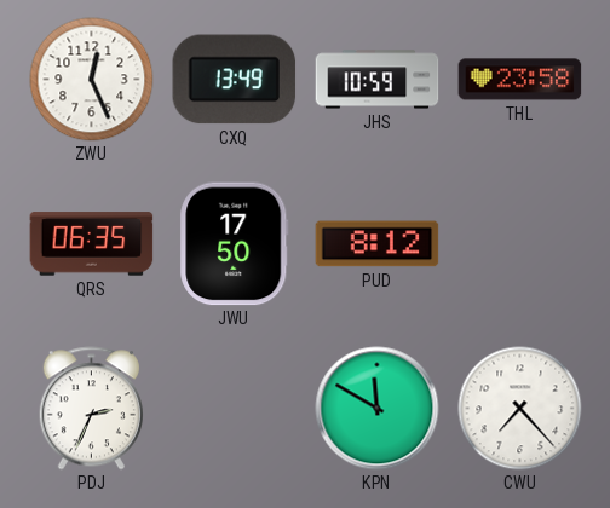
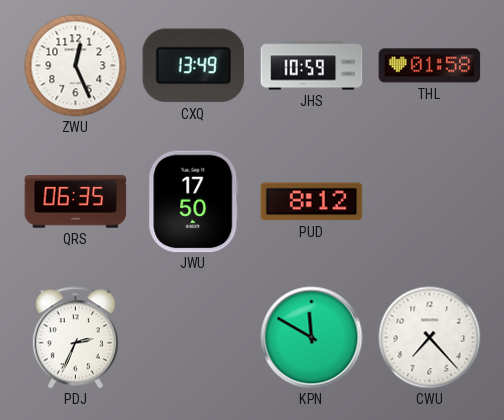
THL: 23:58 -> 01:58
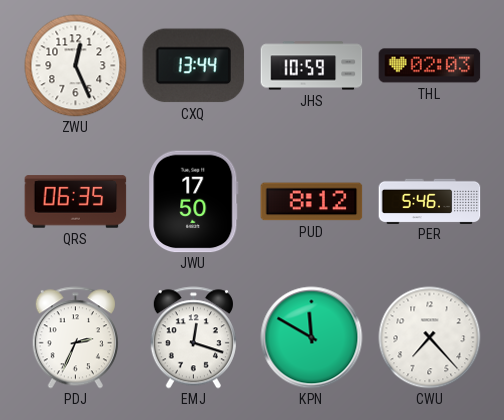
CXQ: 13:49 -> 13:44
THL: 01:58 -> 02:03
PER: none -> 5:46
EMJ: none -> 12:18
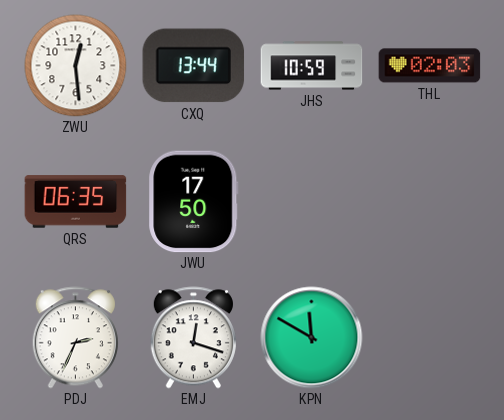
ZWU: 12:26 -> 12:29
PUD: 8:12 -> none
PER: 5:46 -> none
CWU: 7:23 -> none
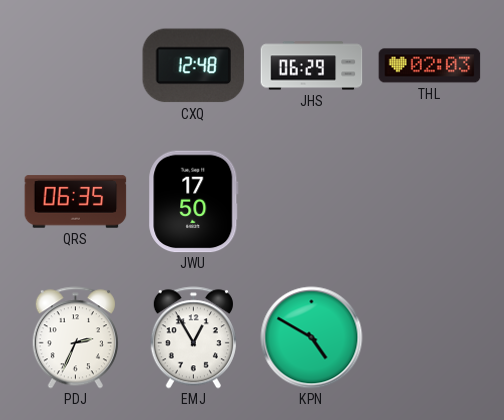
ZWU: 12:29 -> none
CXQ: 13:44 -> 12:48
JHS: 10:59 -> 06:29
EMJ: 12:18 -> 12:55
KPN: 11:50 -> 4:50
